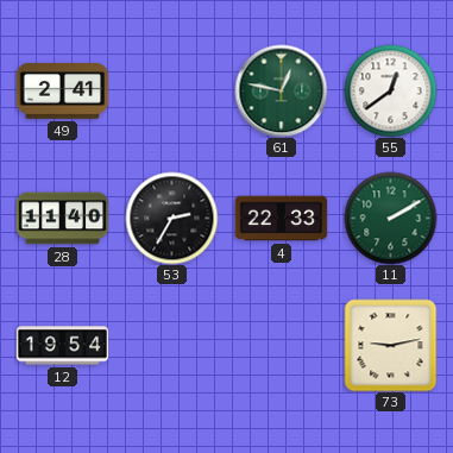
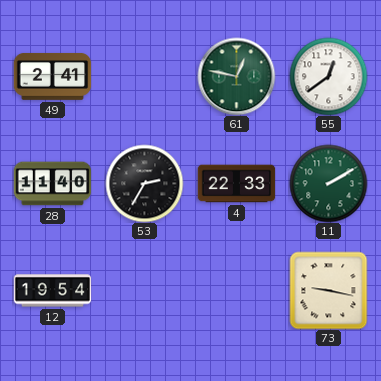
73: 9:13 -> 9:17
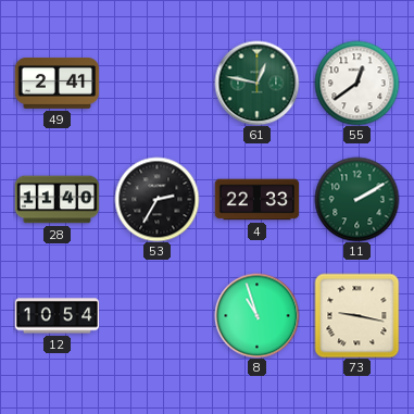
12: 19:54 -> 10:54
8: none -> 10:57
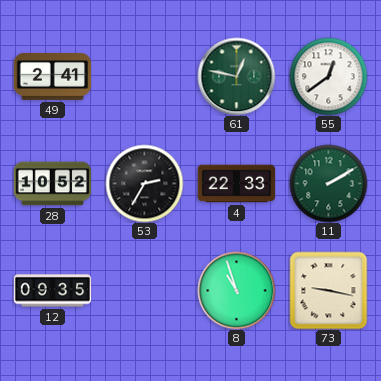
28: 11:40 -> 10:52
12: 10:54 -> 09:35
